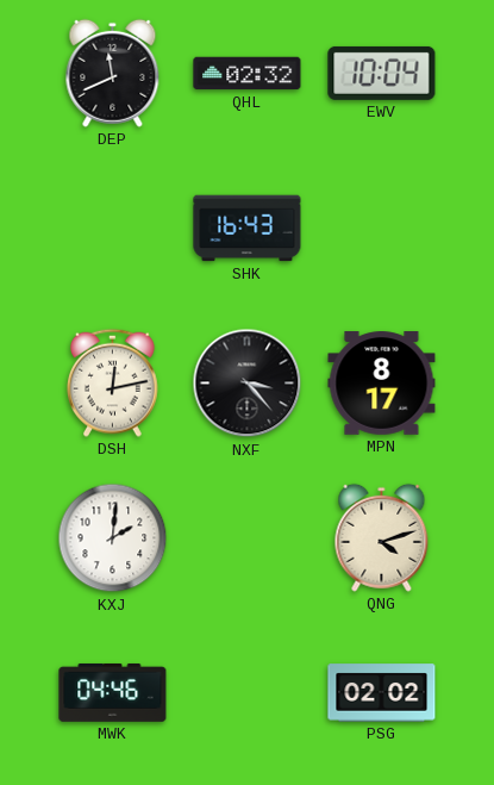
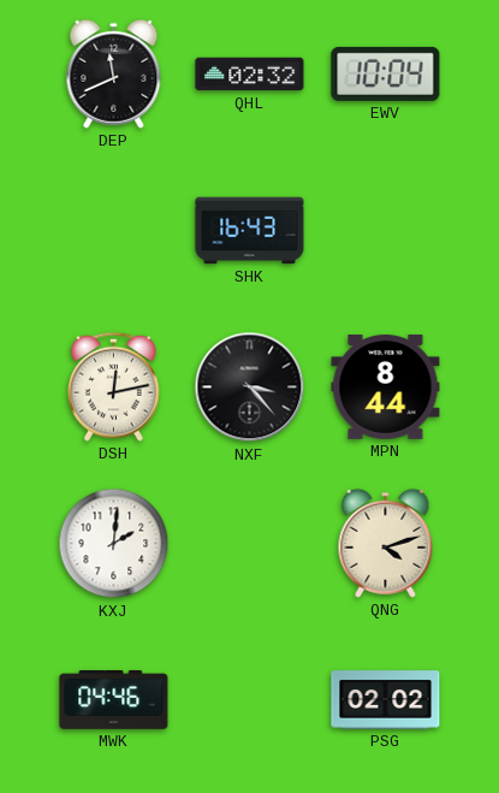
MPN: 8:17 -> 8:44
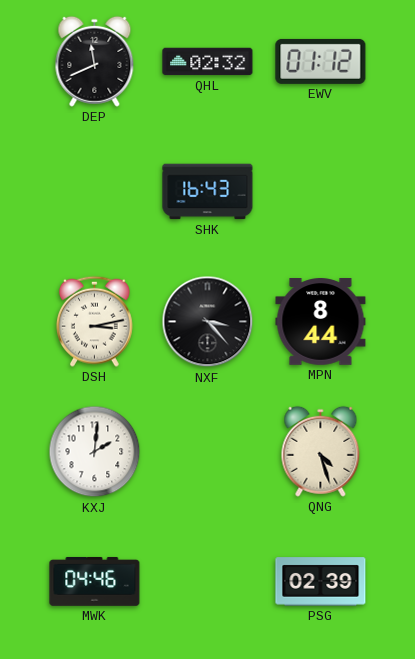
EWV: 10:04 -> 01:12
DSH: 12:13 -> 3:13
QNG: 4:12 -> 4:27
PSG: 02:02 -> 02:39
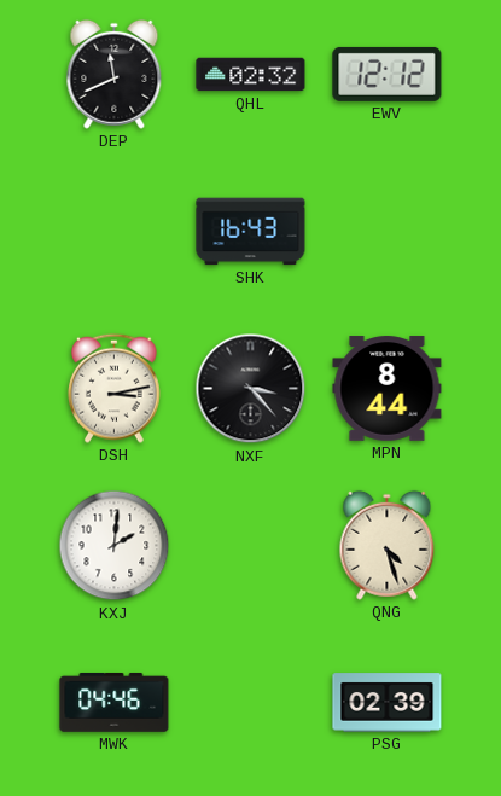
EWV: 01:12 -> 12:12
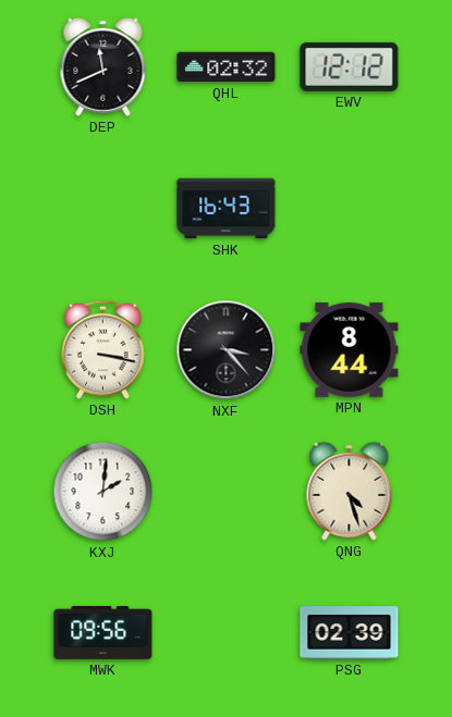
DSH: 3:13 -> 3:17
MWK: 04:46 -> 09:56
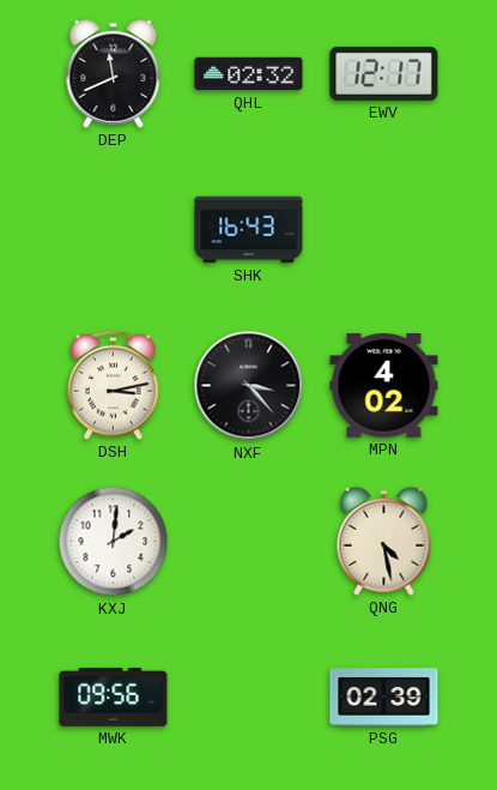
EWV: 12:12 -> 12:17
DSH: 3:17 -> 3:13
MPN: 8:44 -> 4:02
QNG: 4:27 -> 4:28
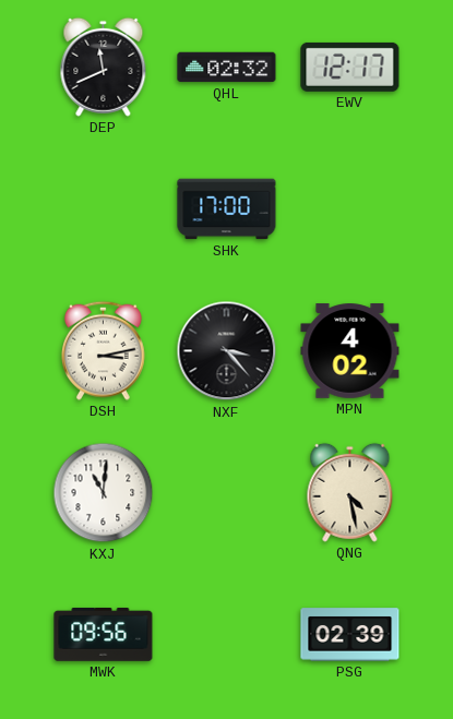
SHK: 16:43 -> 17:00
KXJ: 2:01 -> 11:01
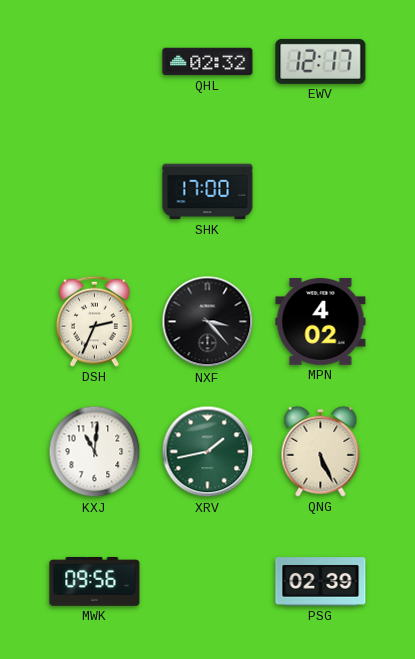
DEP: 11:41 -> none
DSH: 3:13 -> 2:34
XRV: none -> 1:43
QNG: 4:28 -> 5:26
